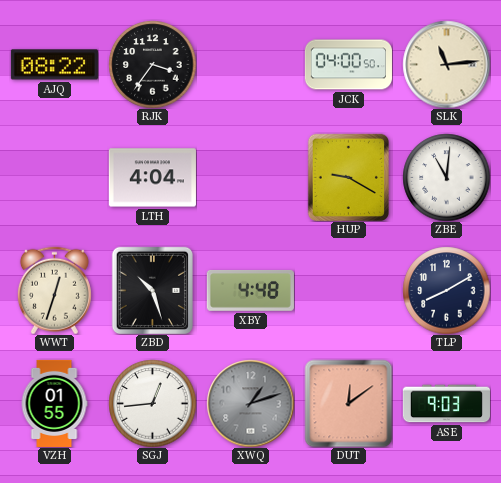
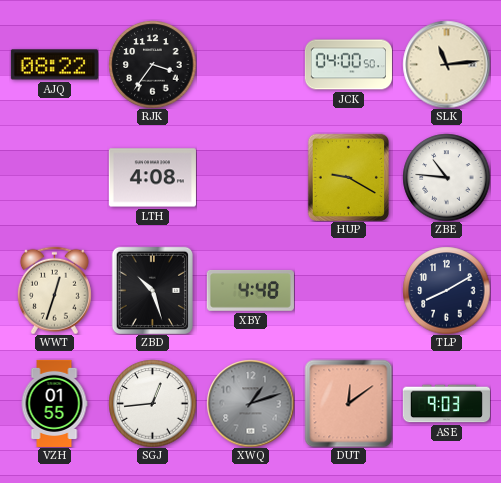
LTH: 4:04 -> 4:08
ZBE: 11:01 -> 10:46
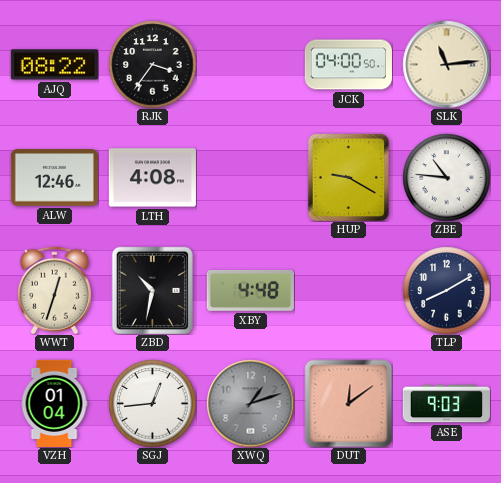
ALW: none -> 12:46
ZBD: 10:27 -> 10:32
VZH: 01:55 -> 01:04
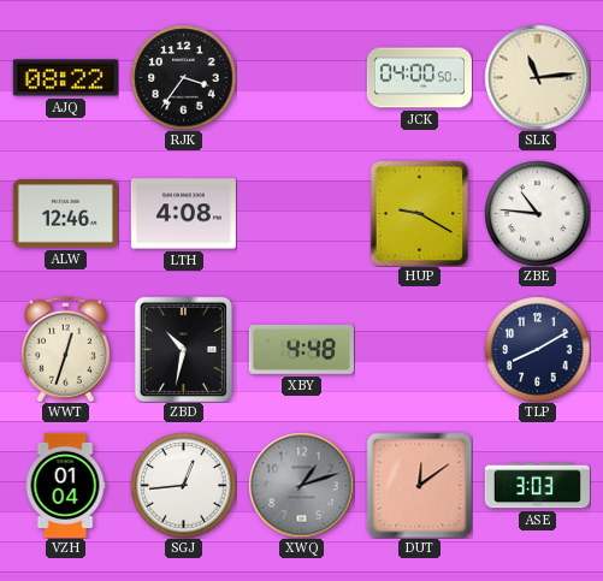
ASE: 9:03 -> 3:03
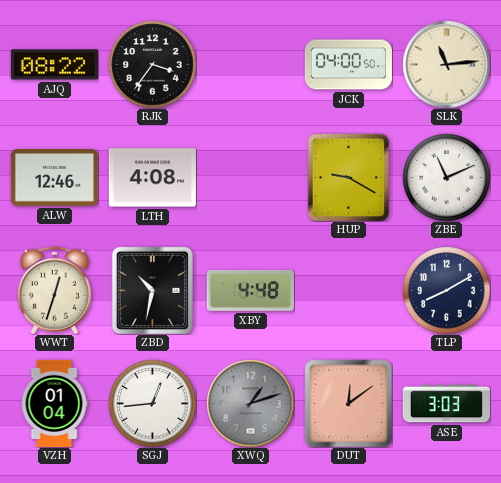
ZBE: 10:46 -> 11:11
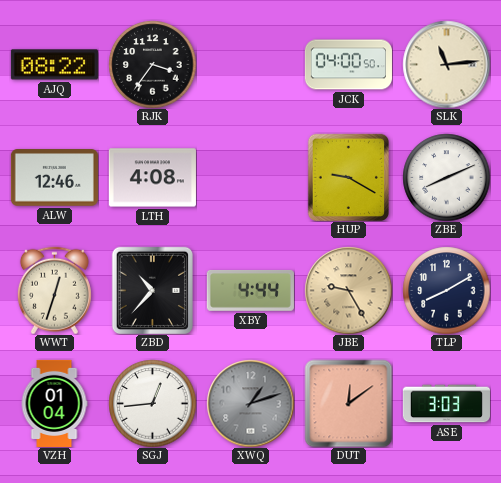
ZBE: 11:11 -> 8:11
ZBD: 10:32 -> 10:37
XBY: 4:48 -> 4:44
JBE: none -> 9:25
